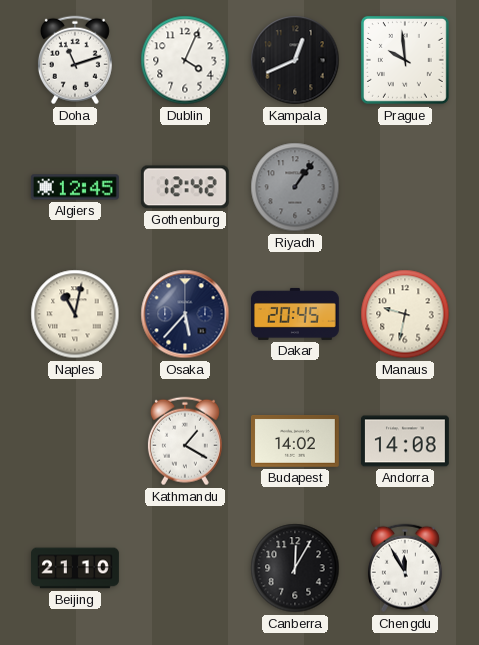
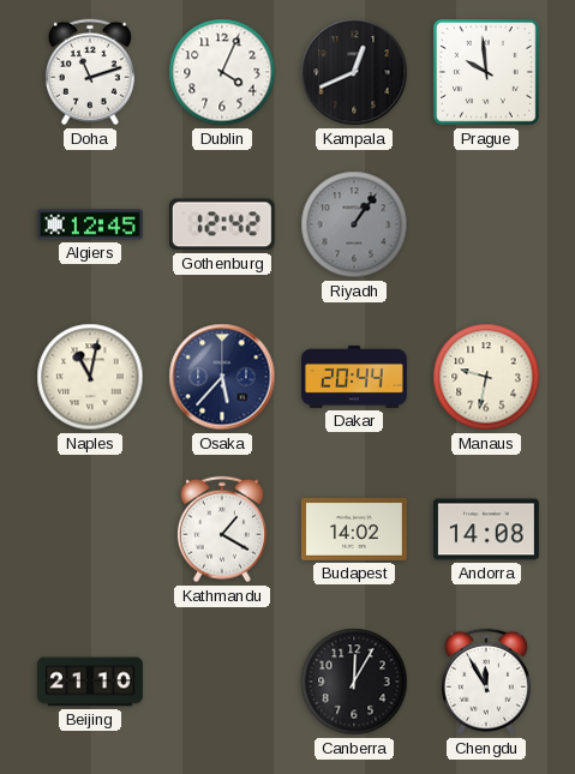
Dakar: 20:45 -> 20:44
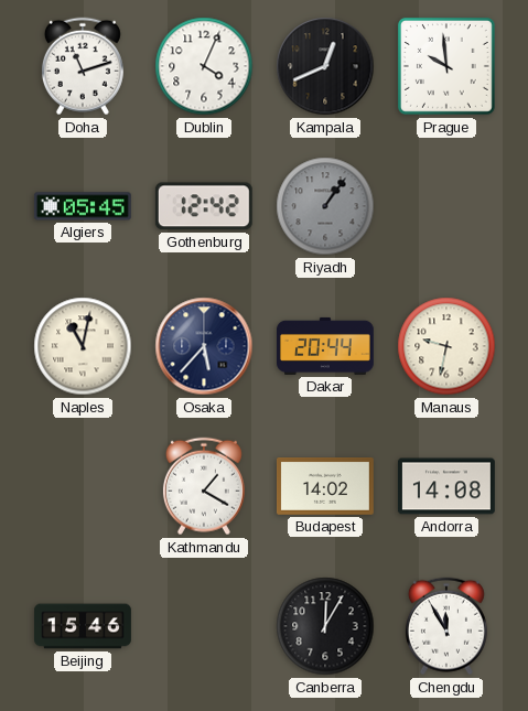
Algiers: 12:45 -> 05:45
Beijing: 21:10 -> 15:46
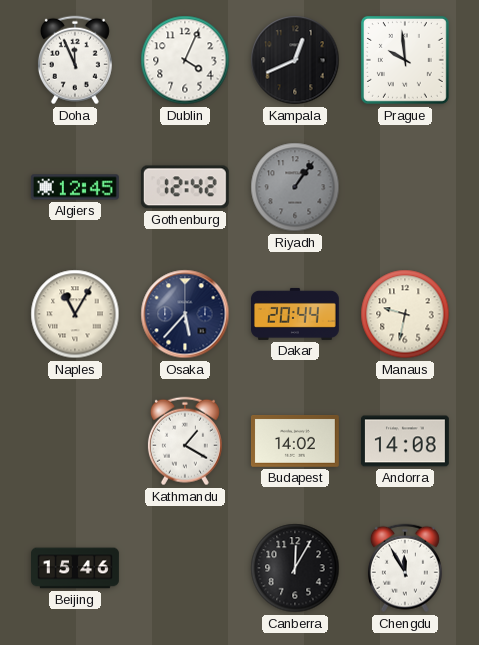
Doha: 11:12 -> 11:56
Algiers: 05:45 -> 12:45
Naples: 11:02 -> 11:05
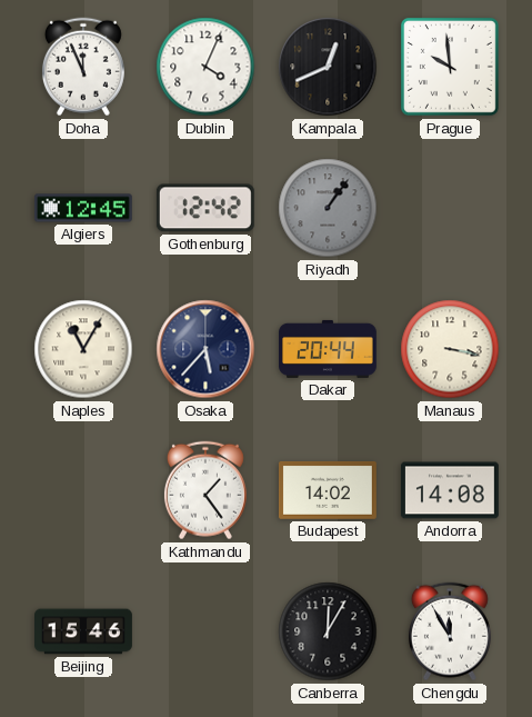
Manaus: 9:32 -> 3:17
Kathmandu: 1:20 -> 1:24
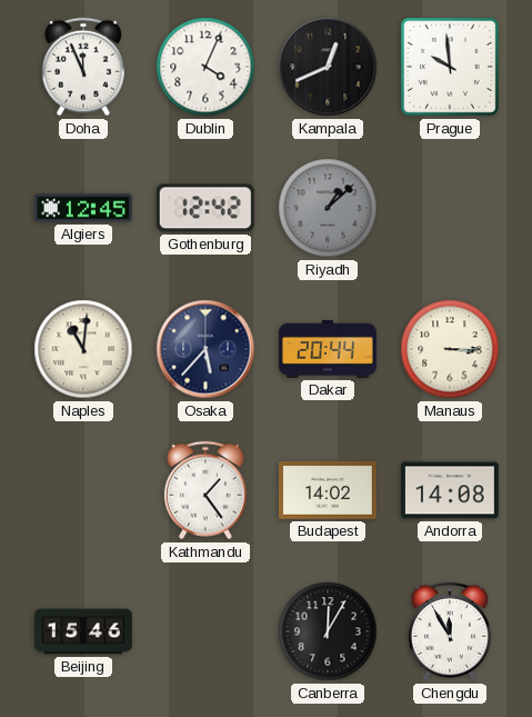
Riyadh: 1:06 -> 1:08
Naples: 11:05 -> 11:01
Manaus: 3:17 -> 3:15
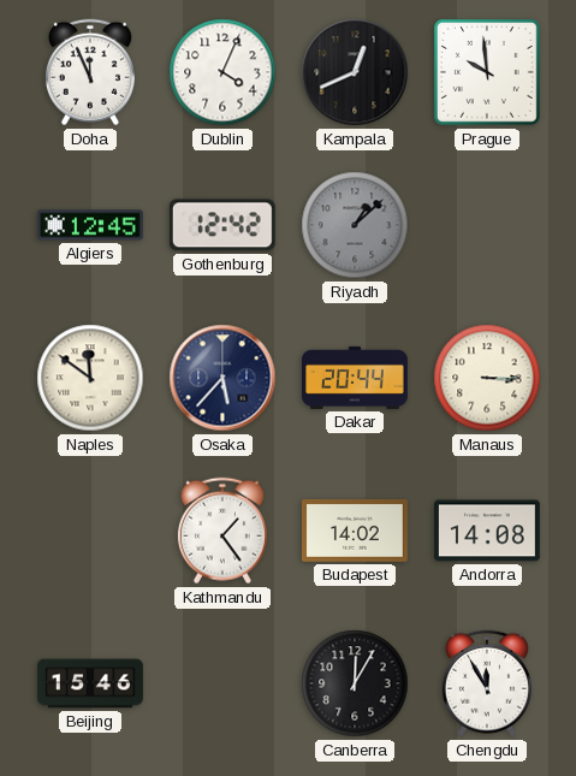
Naples: 11:01 -> 11:51
